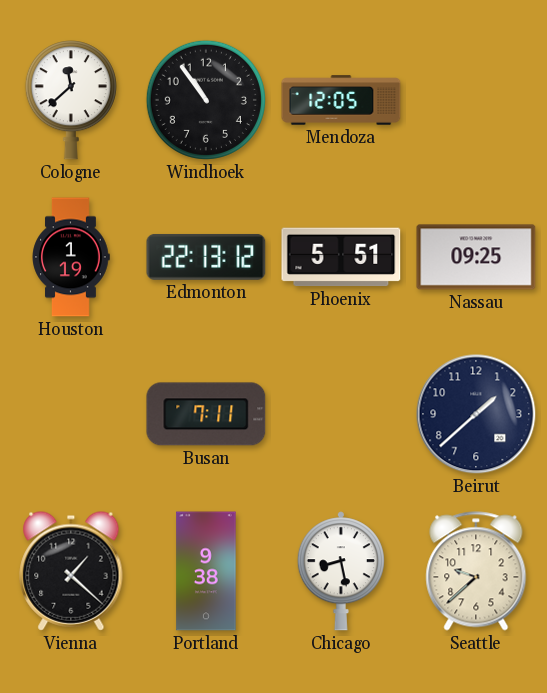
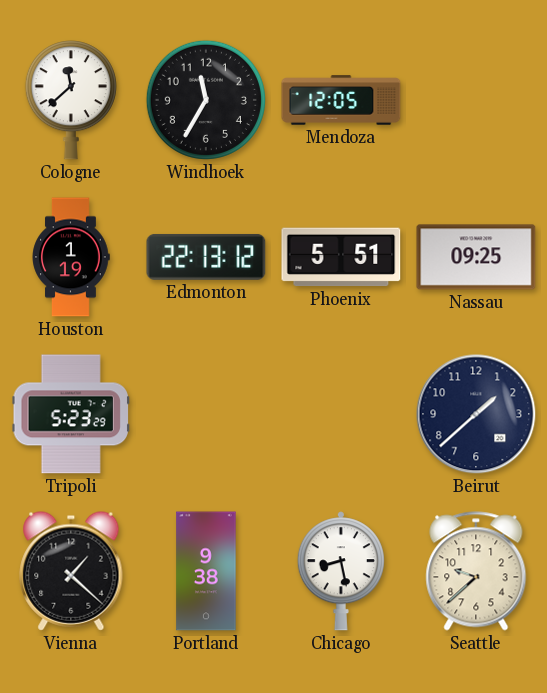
Windhoek: 10:54 -> 11:35
Tripoli: none -> 5:23
Busan: 7:11 -> none
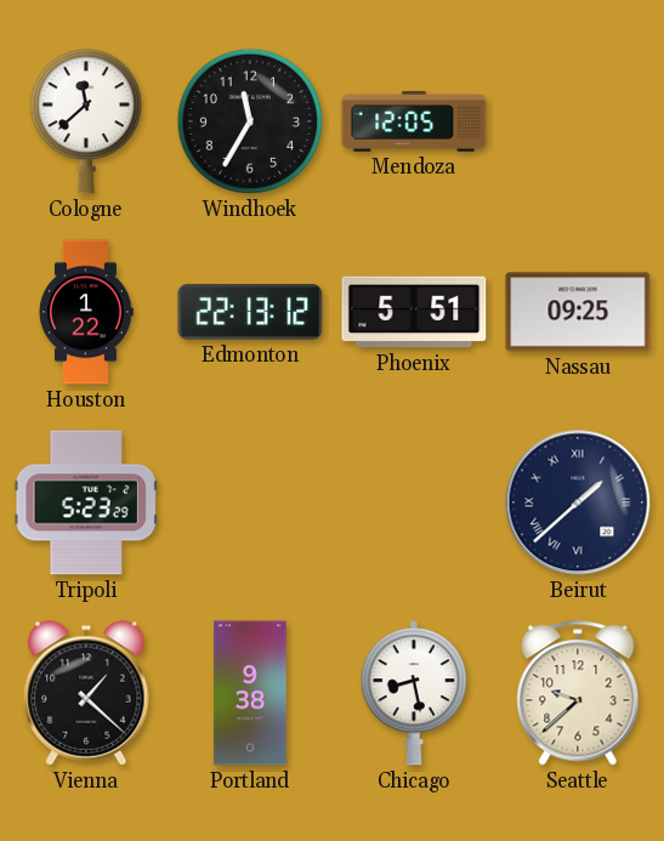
Houston: 1:19 -> 1:22
Beirut numerals: Arabic -> Roman
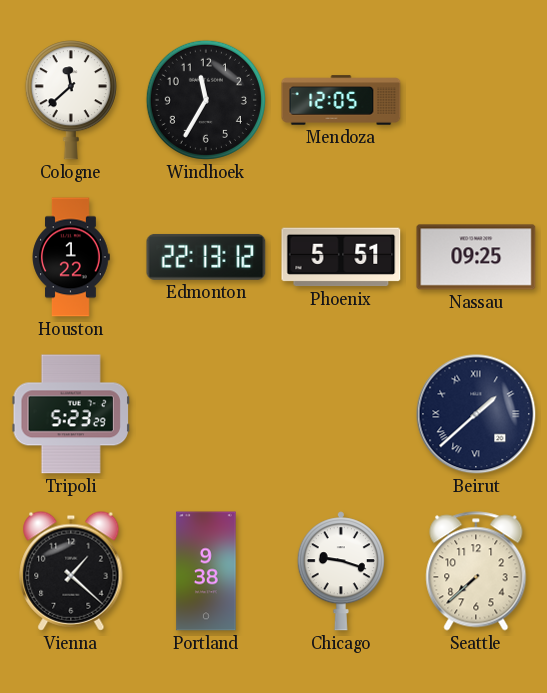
Chicago: 8:28 -> 9:18
Seattle: 9:38 -> 7:38
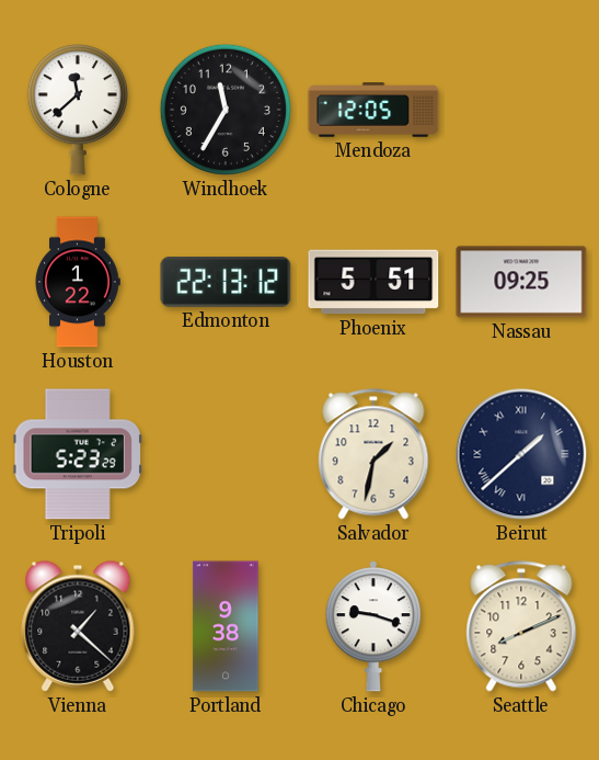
Salvador: none -> 1:32
Seattle: 7:38 -> 8:11
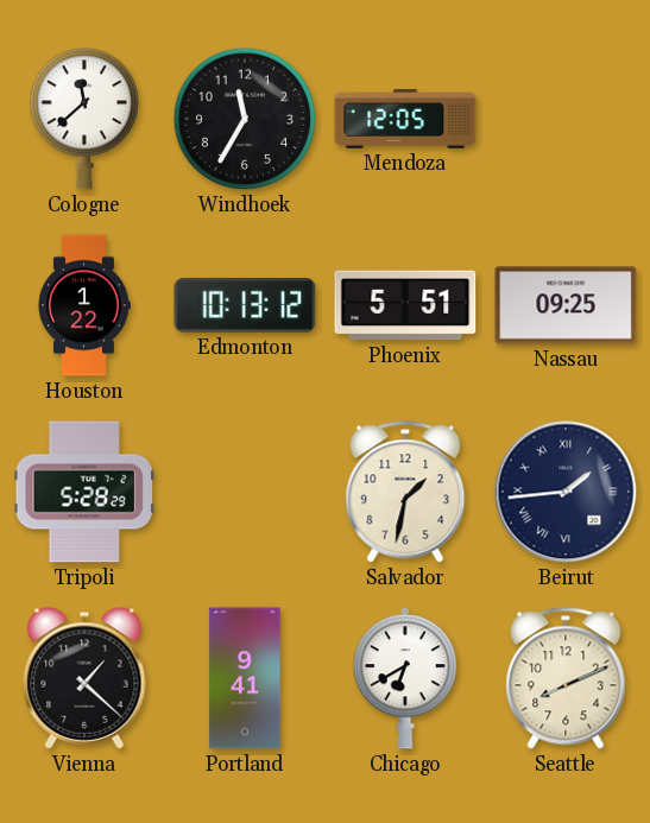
Edmonton: 22:13 -> 10:13
Tripoli: 5:23 -> 5:28
Beirut: 1:38 -> 1:44
Portland: 9:38 -> 9:41
Chicago: 9:18 -> 6:40
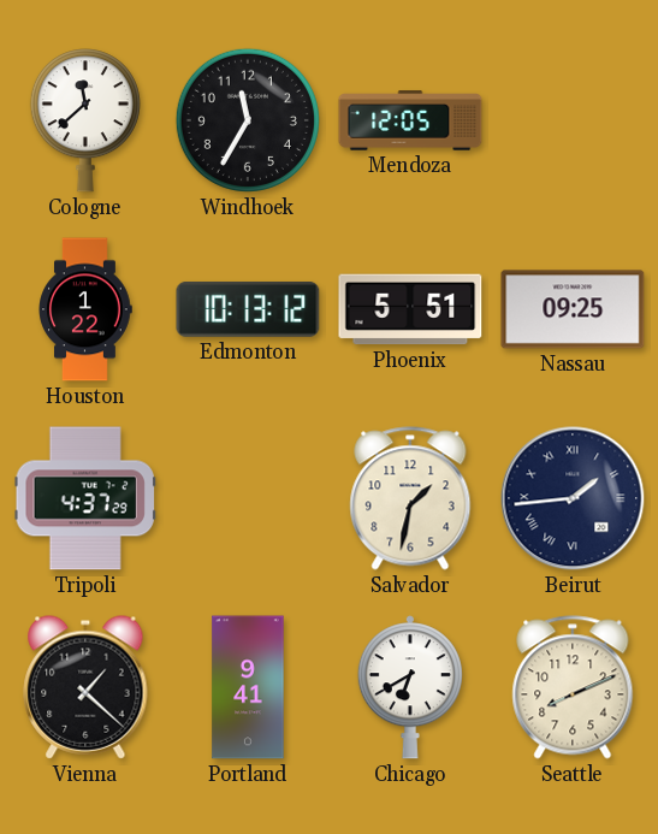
Tripoli: 5:28 -> 4:37
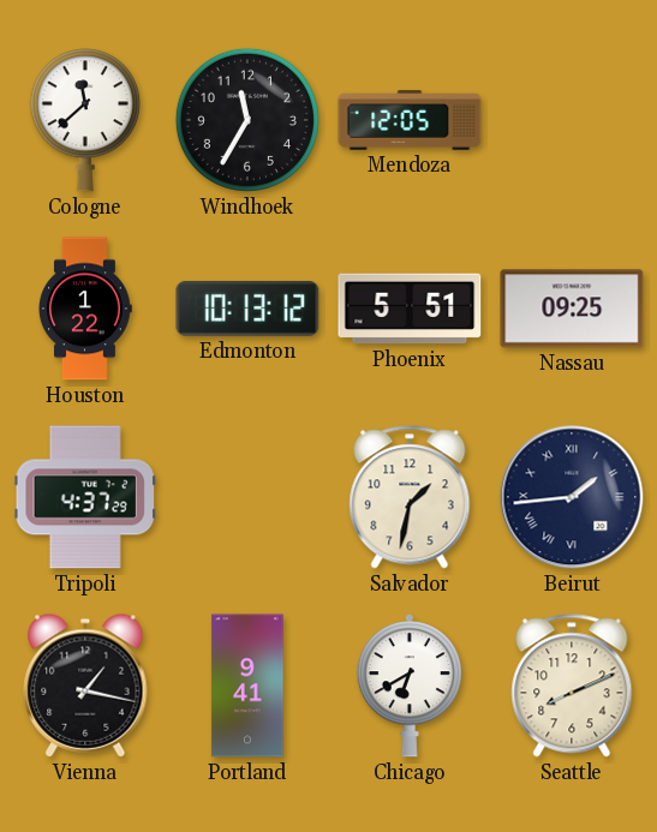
Vienna: 1:22 -> 1:17
